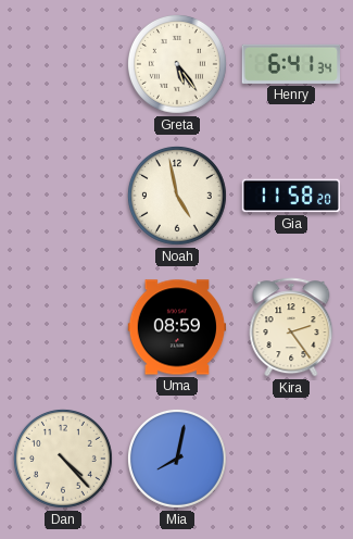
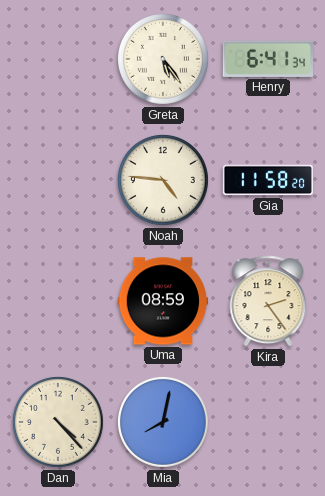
Noah: 4:58 -> 4:46
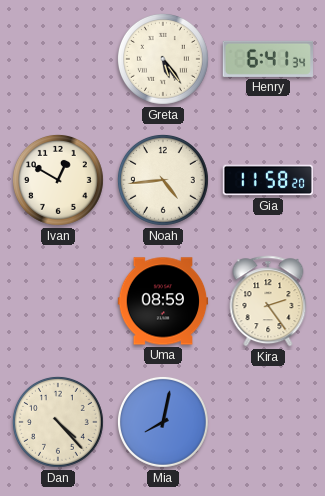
Ivan: none -> 12:50
Noah: 4:46 -> 4:44
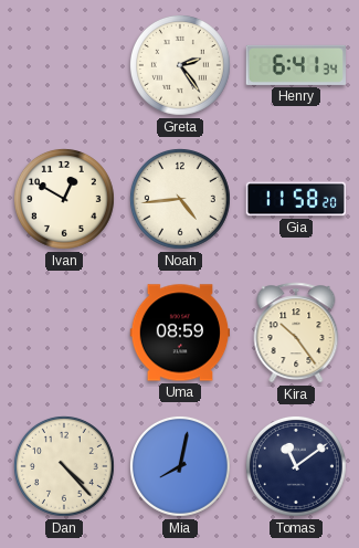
Greta: 5:24 -> 2:24
Kira: 2:24 -> 10:24
Tomas: none -> 11:09
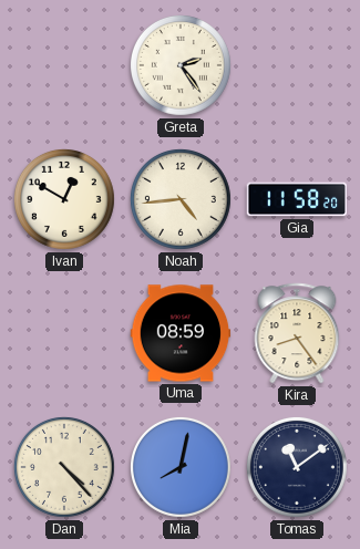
Henry: 6:41 -> none
Kira: 10:24 -> 8:24
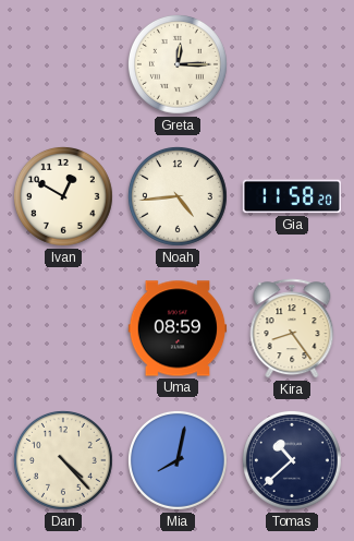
Greta: 2:24 -> 12:15
Tomas: 11:09 -> 10:38
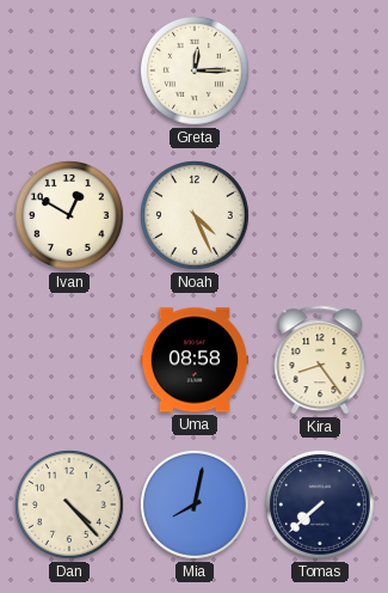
Noah: 4:44 -> 4:26
Gia: 11:58 -> none
Uma: 08:59 -> 08:58
Tomas: 10:38 -> 7:38
